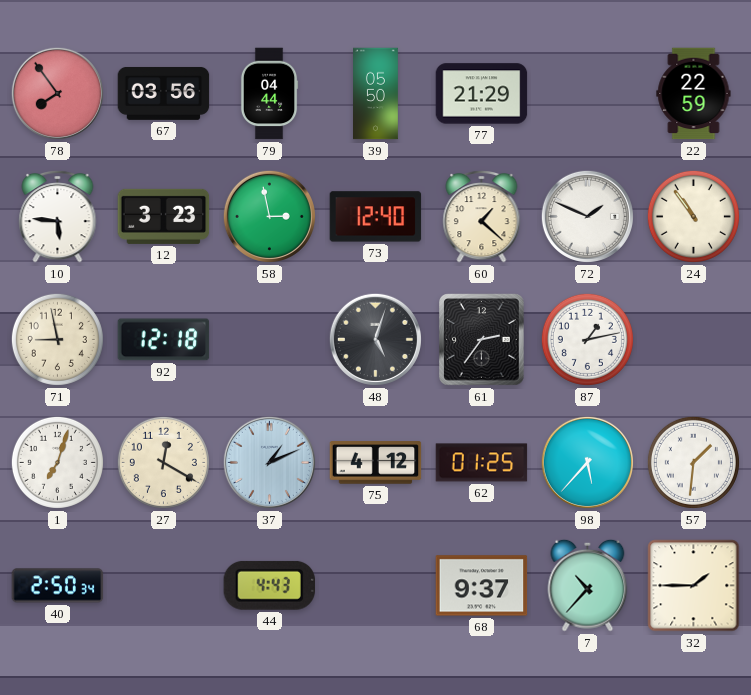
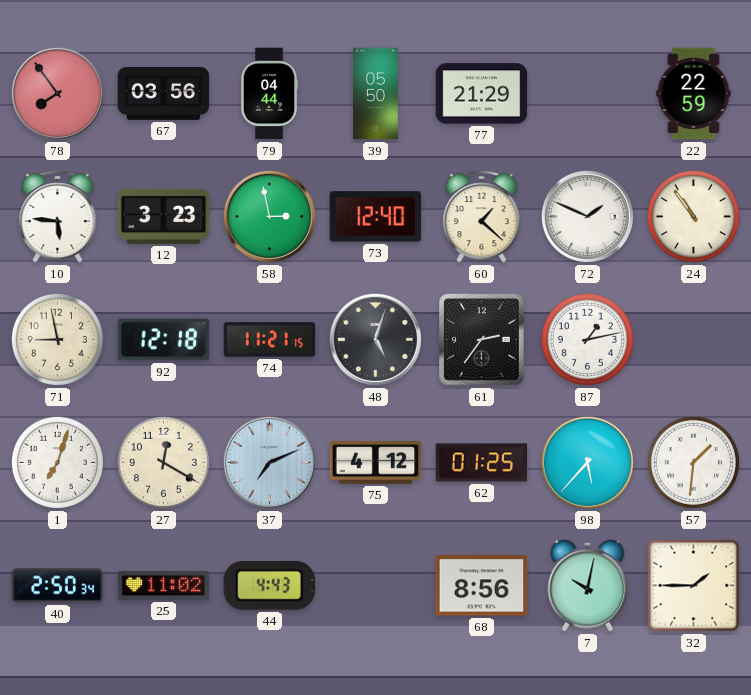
74: none -> 11:21
37: 1:11 -> 7:11
25: none -> 11:02
68: 9:37 -> 8:56
7: 10:37 -> 10:02
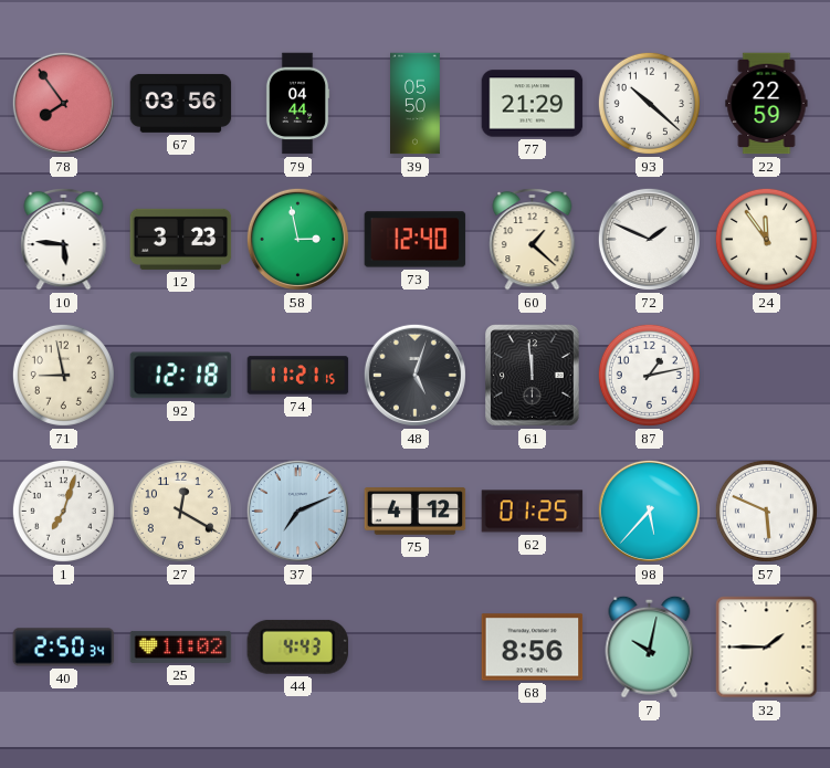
93: none -> 10:22
24: 10:54 -> 11:54
61: 2:36 -> 11:59
57: 1:31 -> 5:49
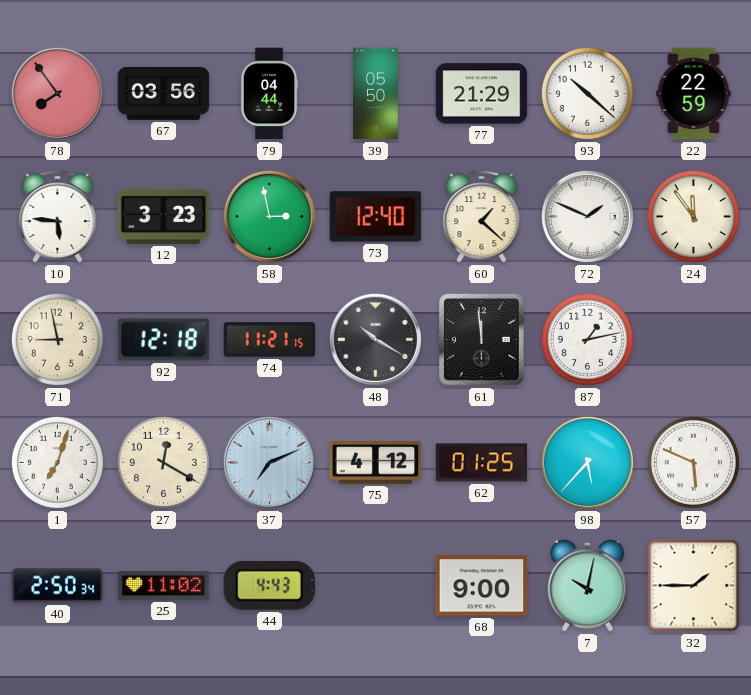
48: 5:03 -> 10:20
68: 8:56 -> 9:00
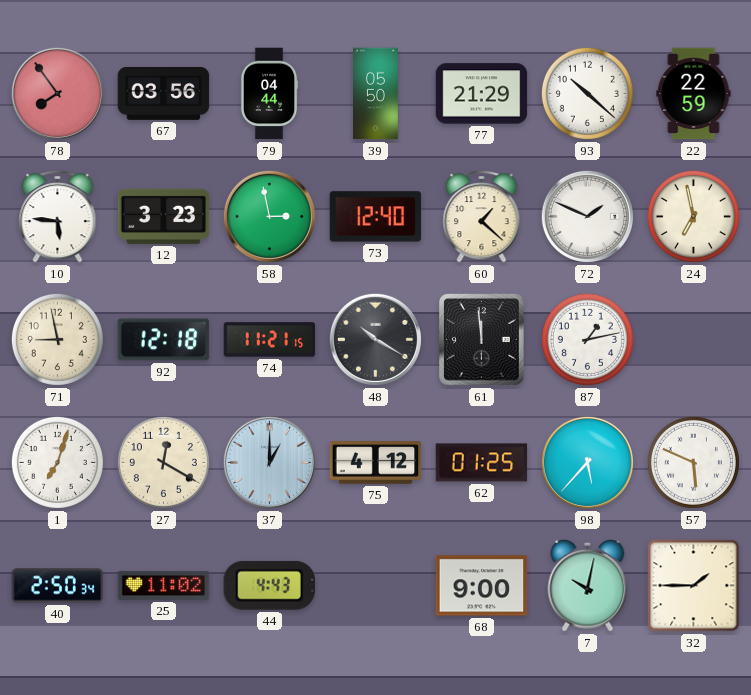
24: 11:54 -> 6:58
37: 7:11 -> 1:00
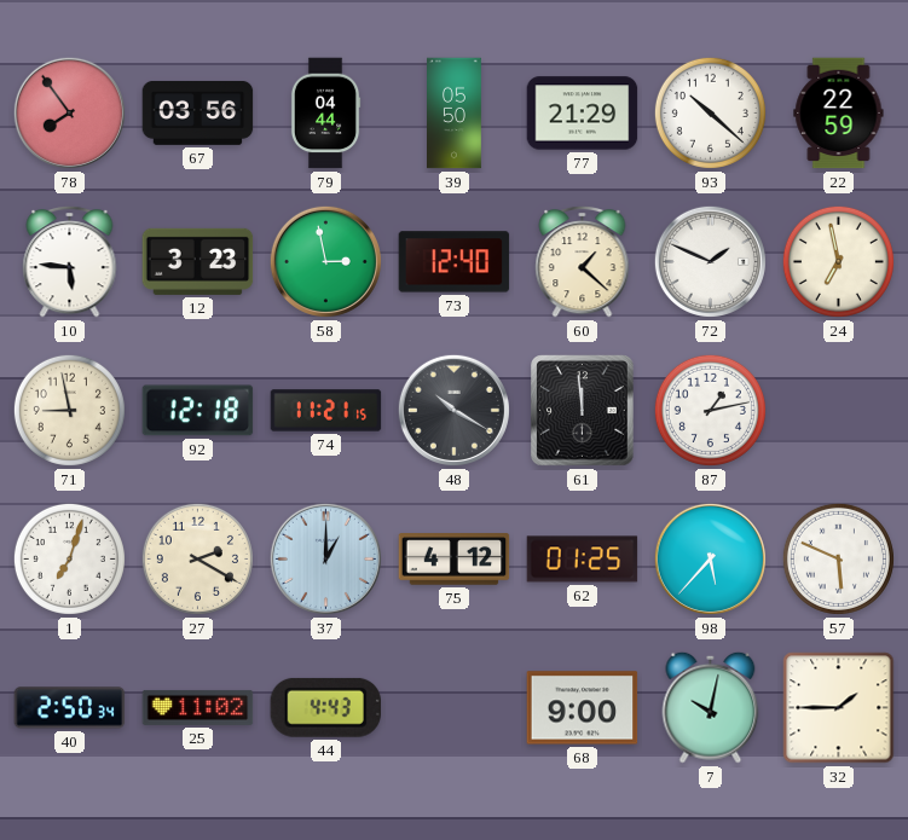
27: 12:20 -> 2:20
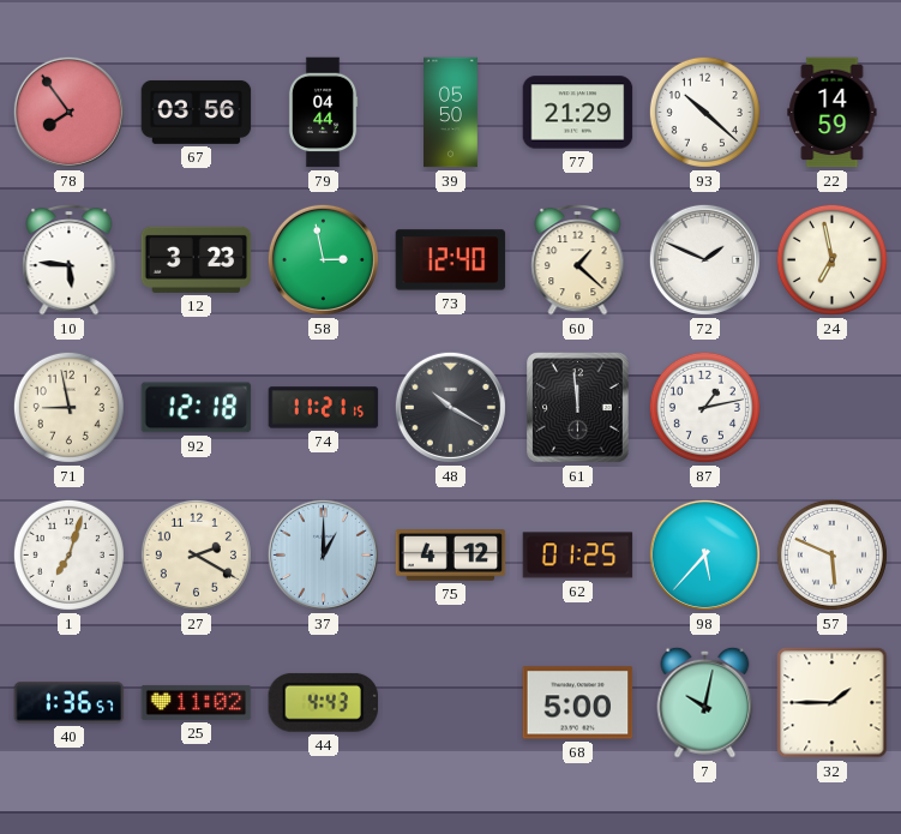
22: 22:59 -> 14:59
40: 2:50 -> 1:36
68: 9:00 -> 5:00
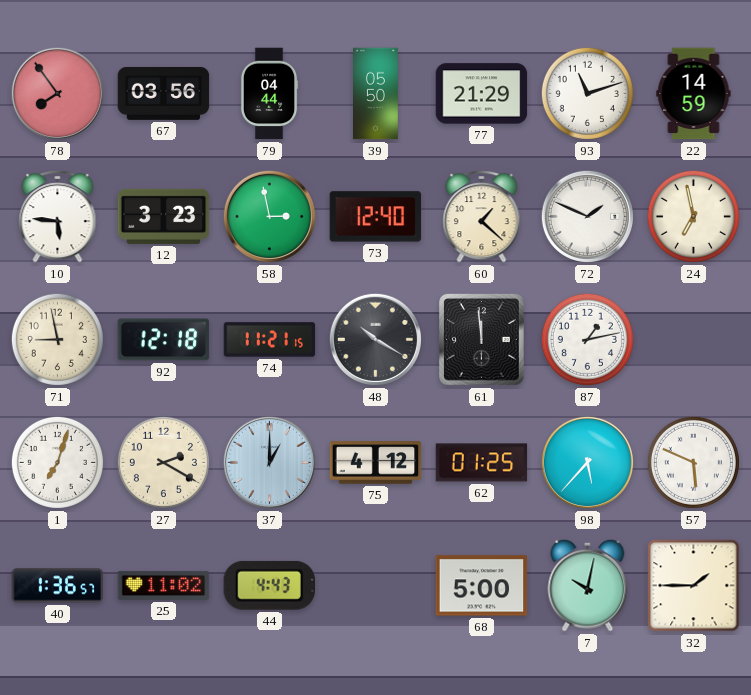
93: 10:22 -> 11:12
